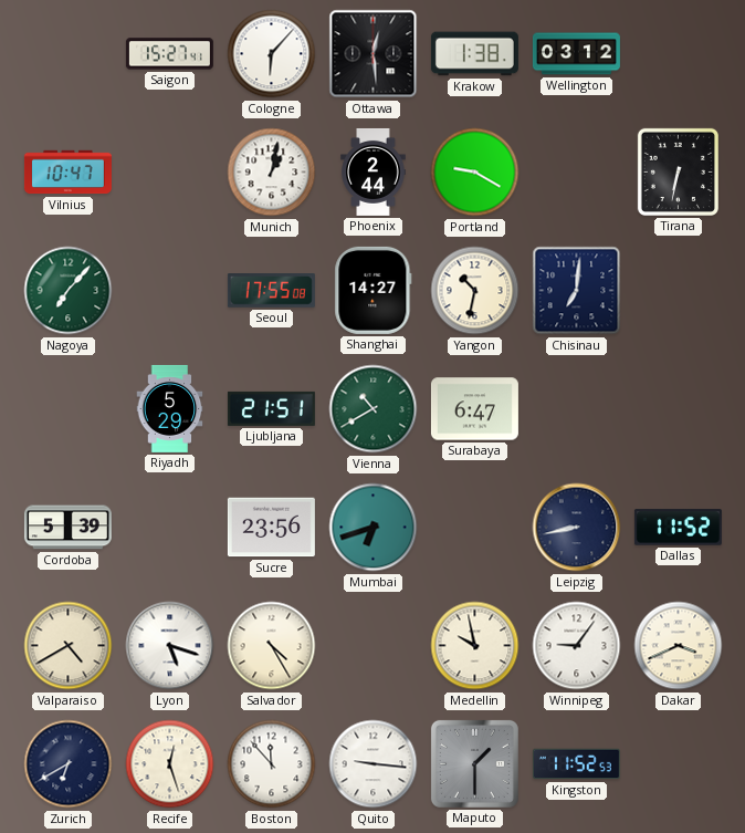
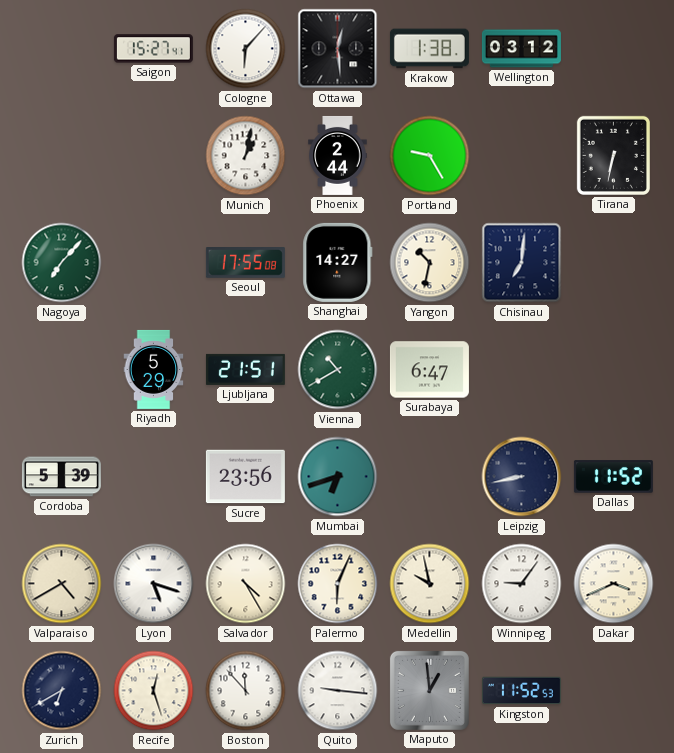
Vilnius: 10:47 -> none
Portland: 9:20 -> 9:25
Palermo: none -> 6:04
Maputo: 1:30 -> 12:59
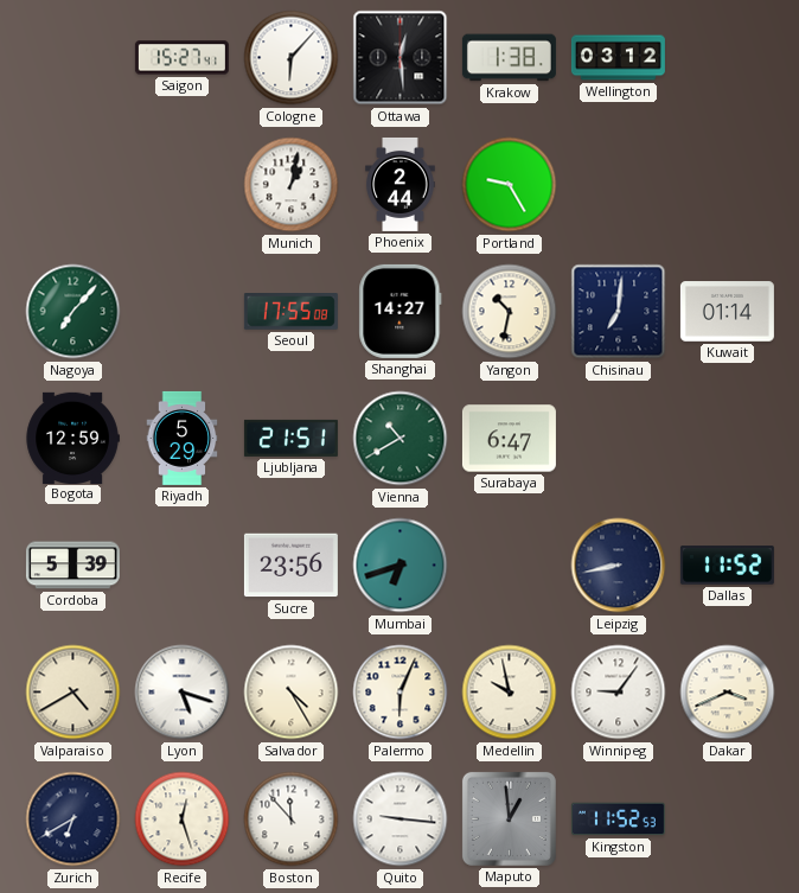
Tirana: 6:32 -> none
Kuwait: none -> 01:14
Bogota: none -> 12:59
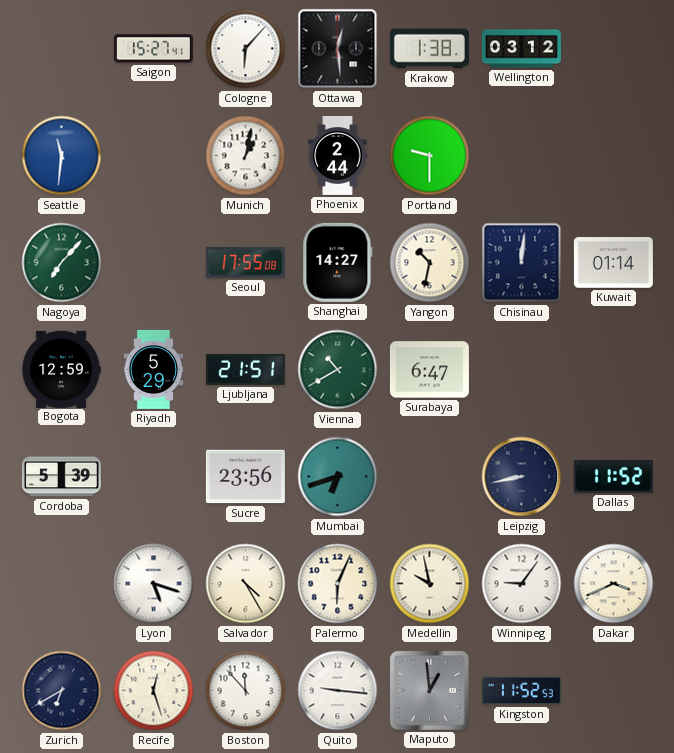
Seattle: none -> 11:31
Portland: 9:25 -> 9:30
Chisinau: 7:01 -> 12:01
Valparaiso: 4:40 -> none
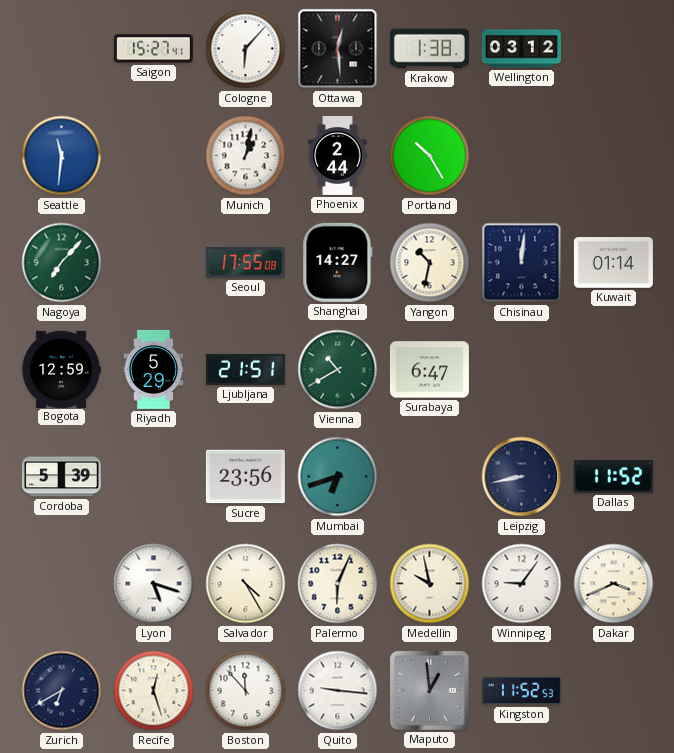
Portland: 9:30 -> 10:25
